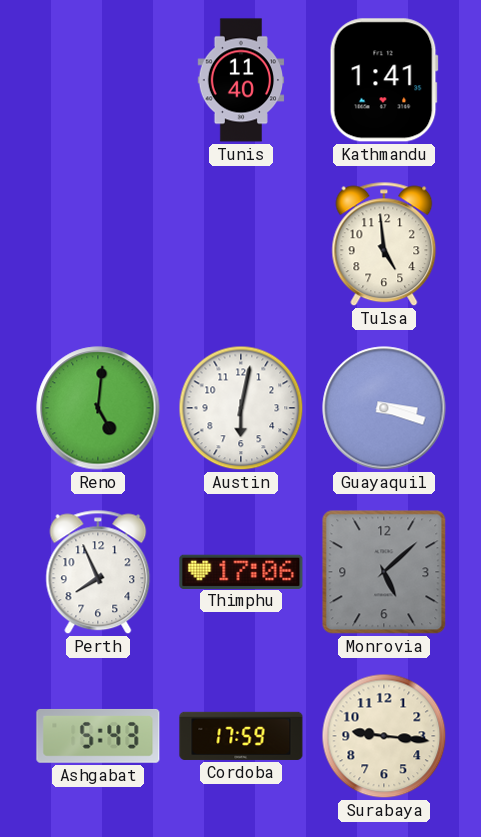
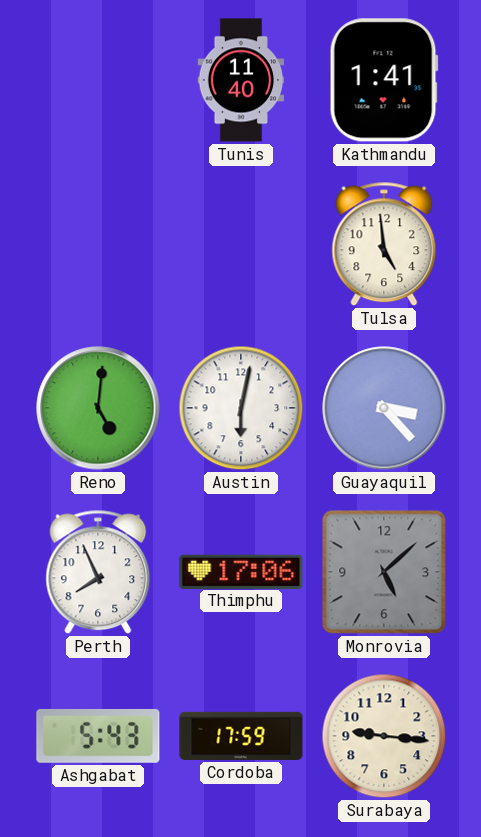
Guayaquil: 3:18 -> 3:23
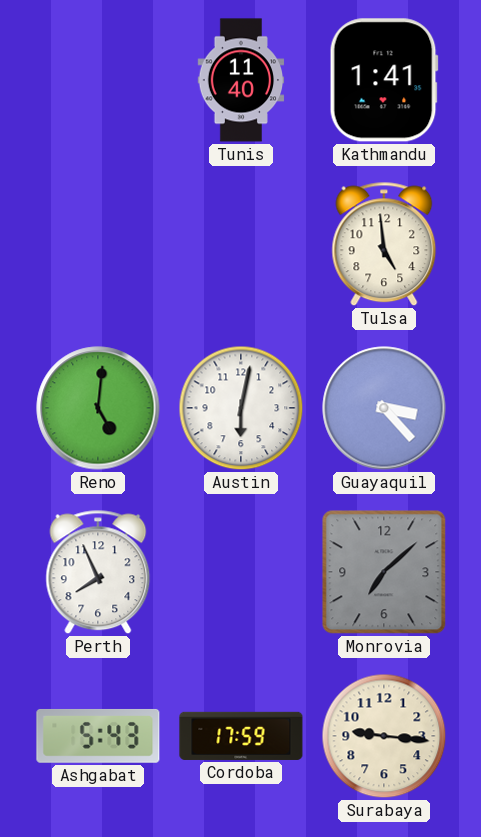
Thimphu: 17:06 -> none
Monrovia: 5:08 -> 7:08
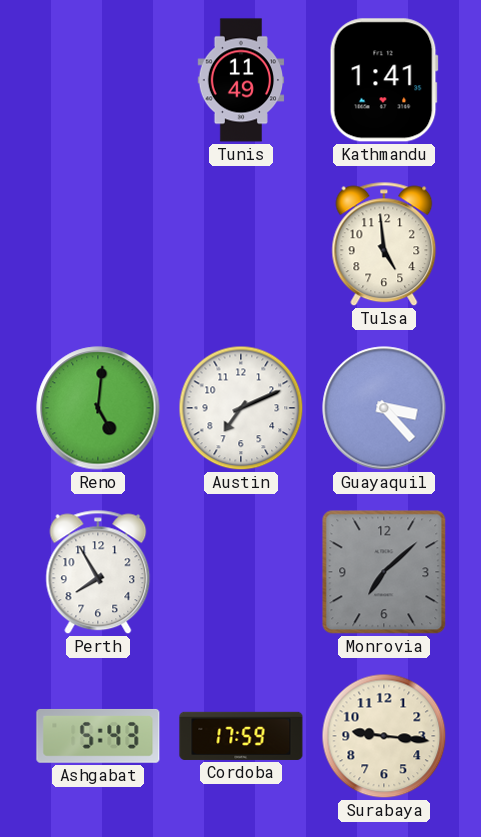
Tunis: 11:40 -> 11:49
Austin: 6:02 -> 7:11
Perth: 7:56 -> 7:55
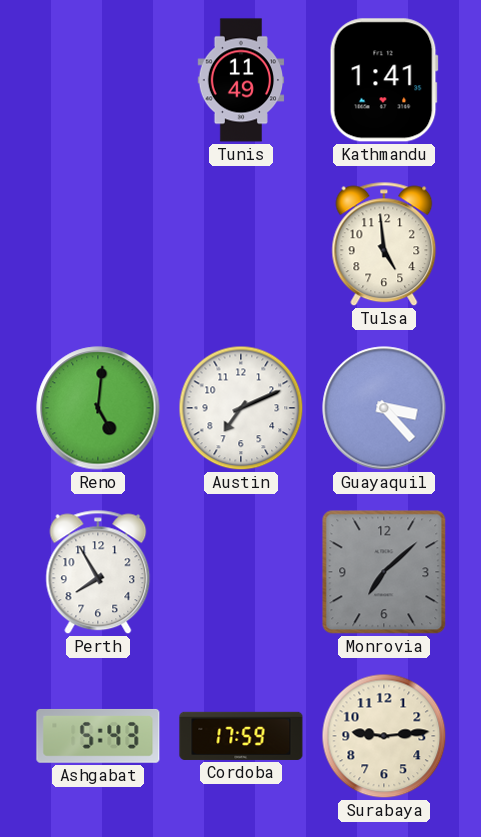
Surabaya: 9:16 -> 9:14
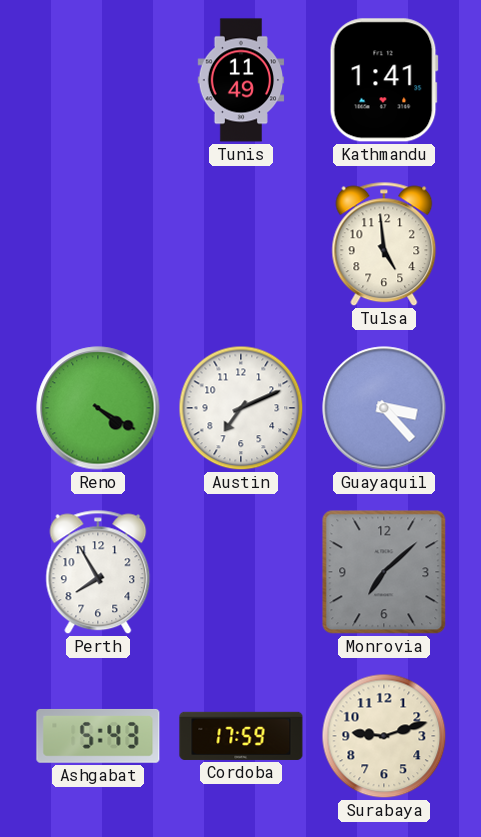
Reno: 5:01 -> 4:20
Surabaya: 9:14 -> 9:12
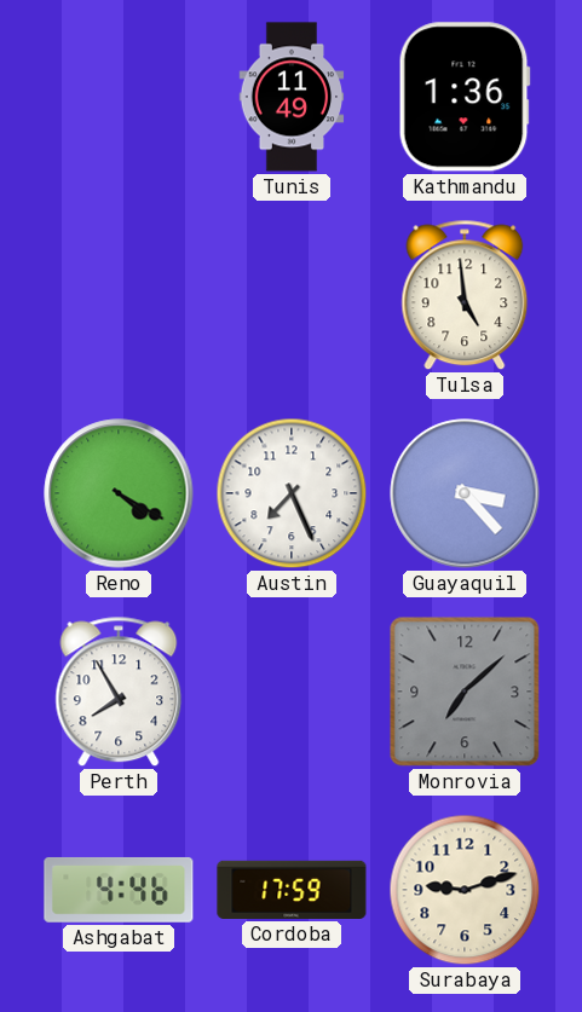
Kathmandu: 1:41 -> 1:36
Austin: 7:11 -> 7:26
Ashgabat: 5:43 -> 4:46
